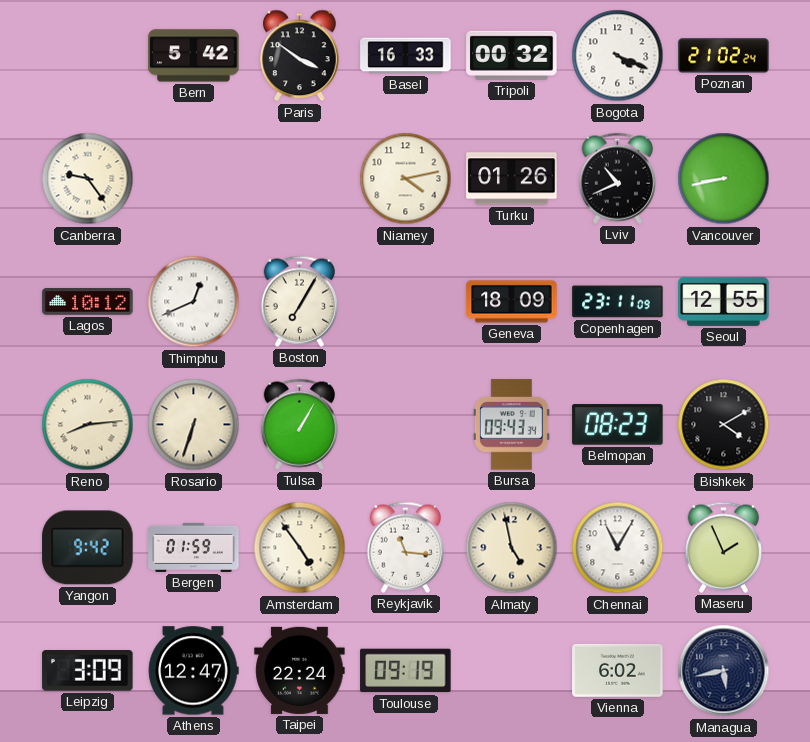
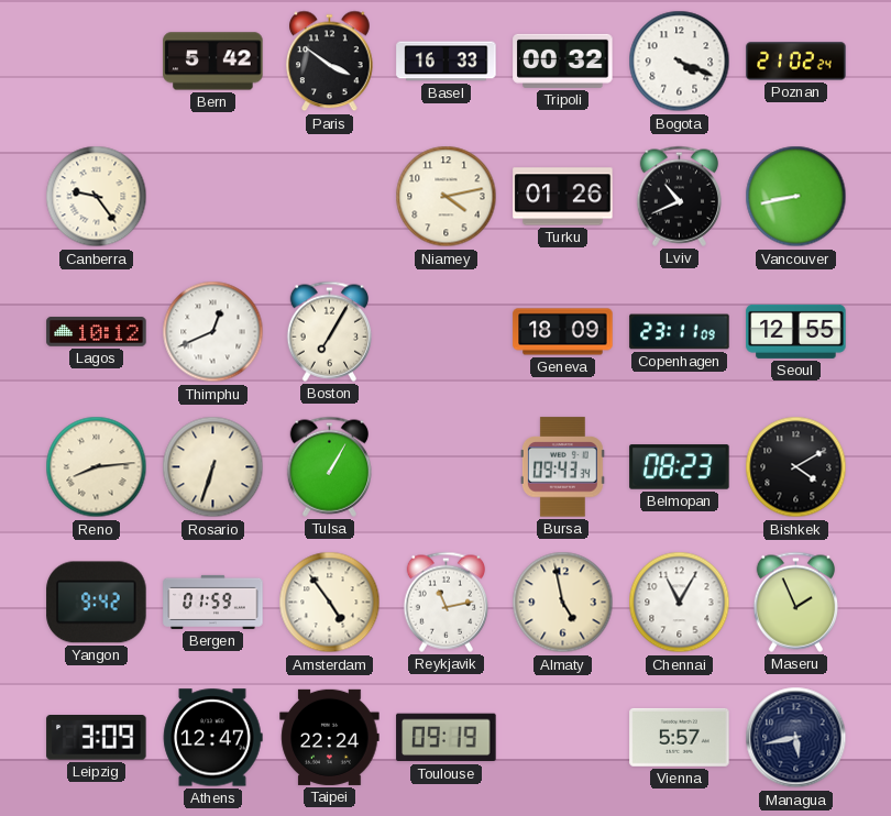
Reykjavik: 11:16 -> 11:13
Vienna: 6:02 -> 5:57
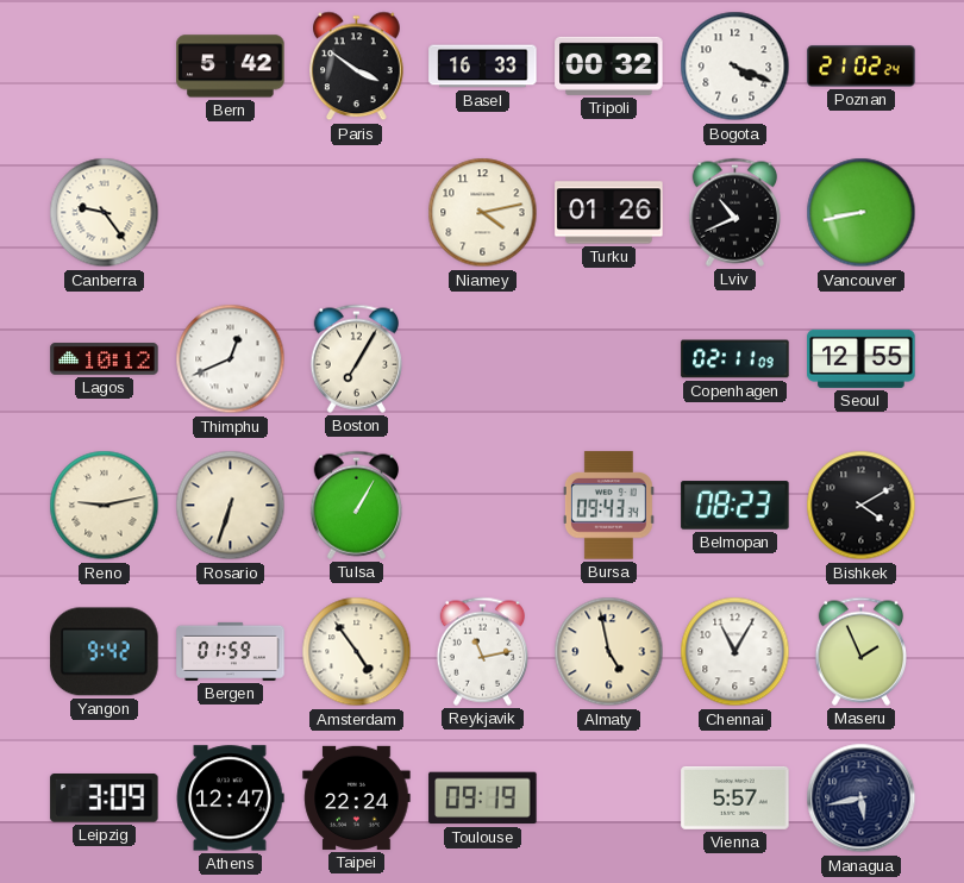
Geneva: 18:09 -> none
Copenhagen: 23:11 -> 02:11
Reno: 8:14 -> 9:13
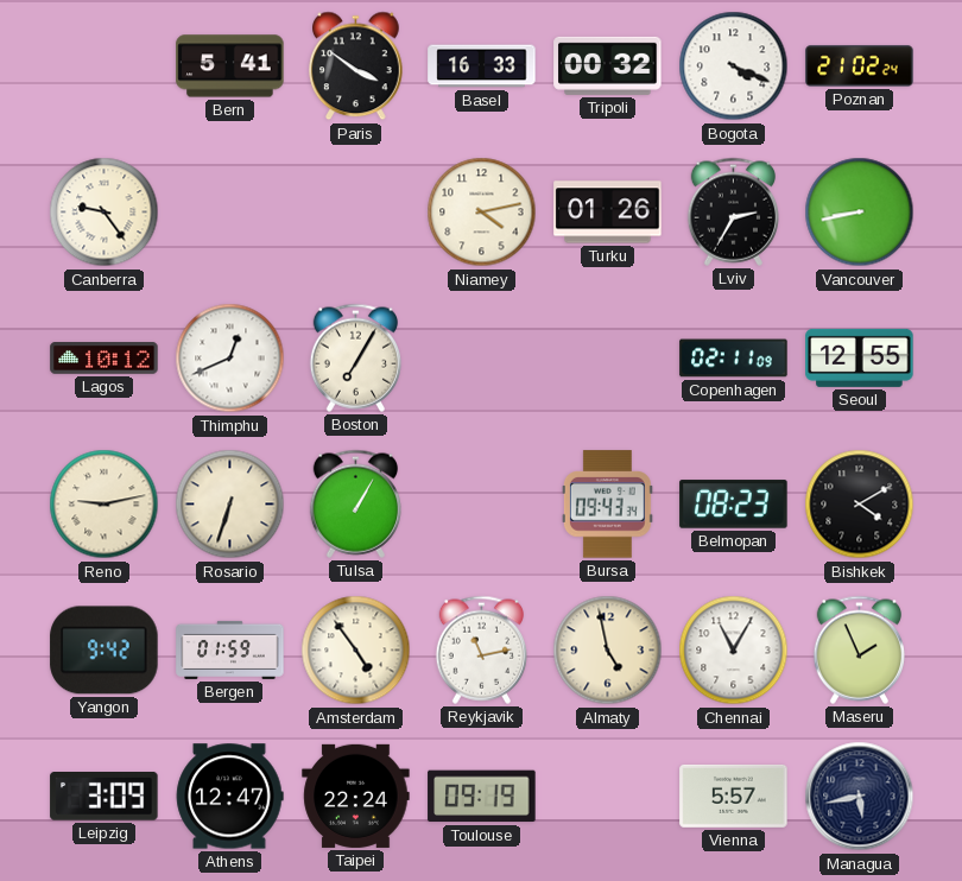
Bern: 5:42 -> 5:41
Lviv: 10:41 -> 2:35
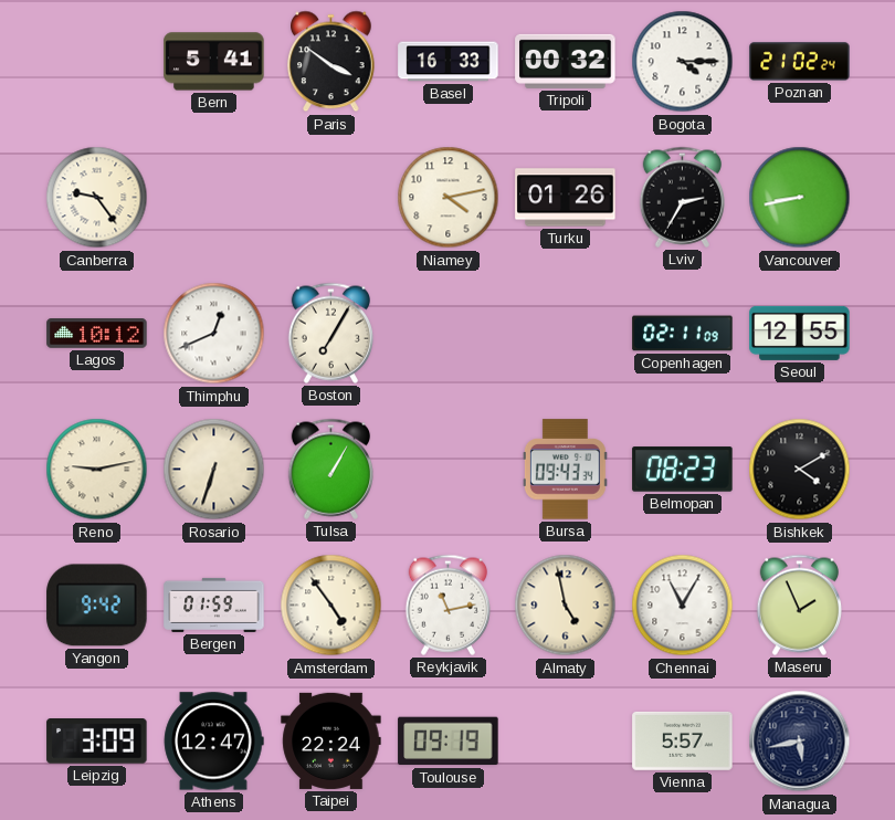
Bogota: 4:19 -> 4:15
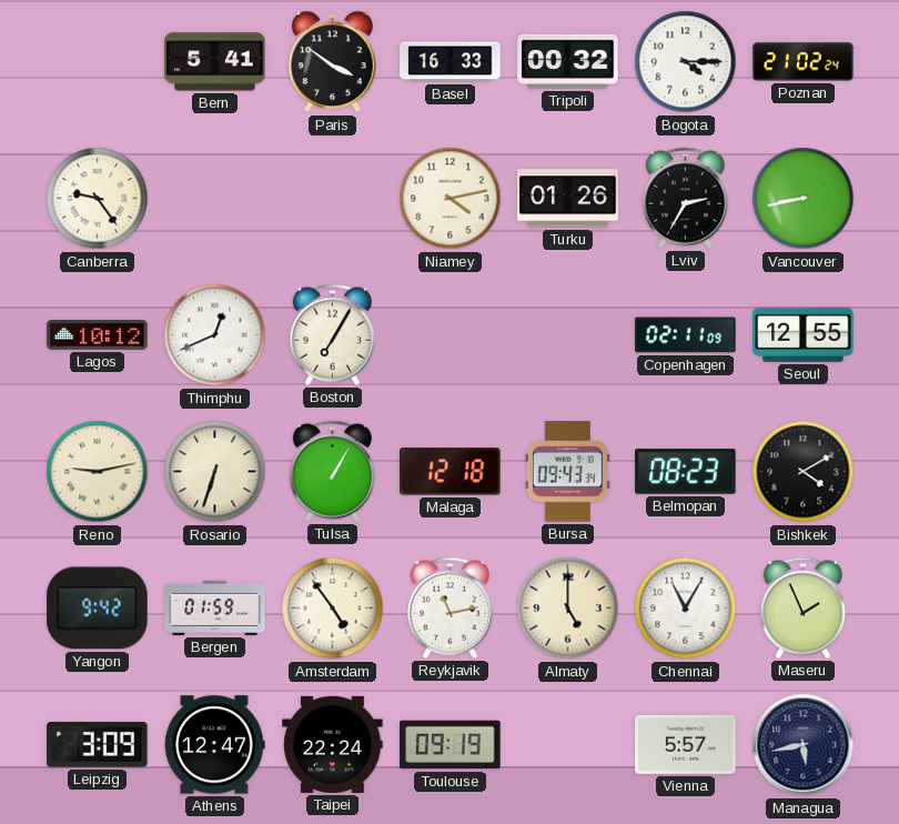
Malaga: none -> 12:18
Almaty: 4:58 -> 5:00
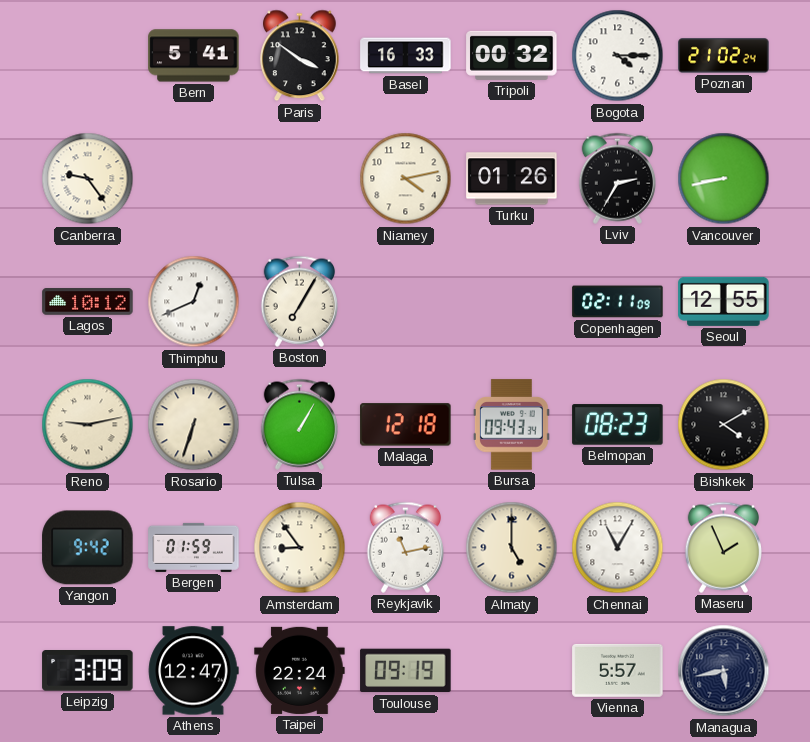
Amsterdam: 4:54 -> 8:54
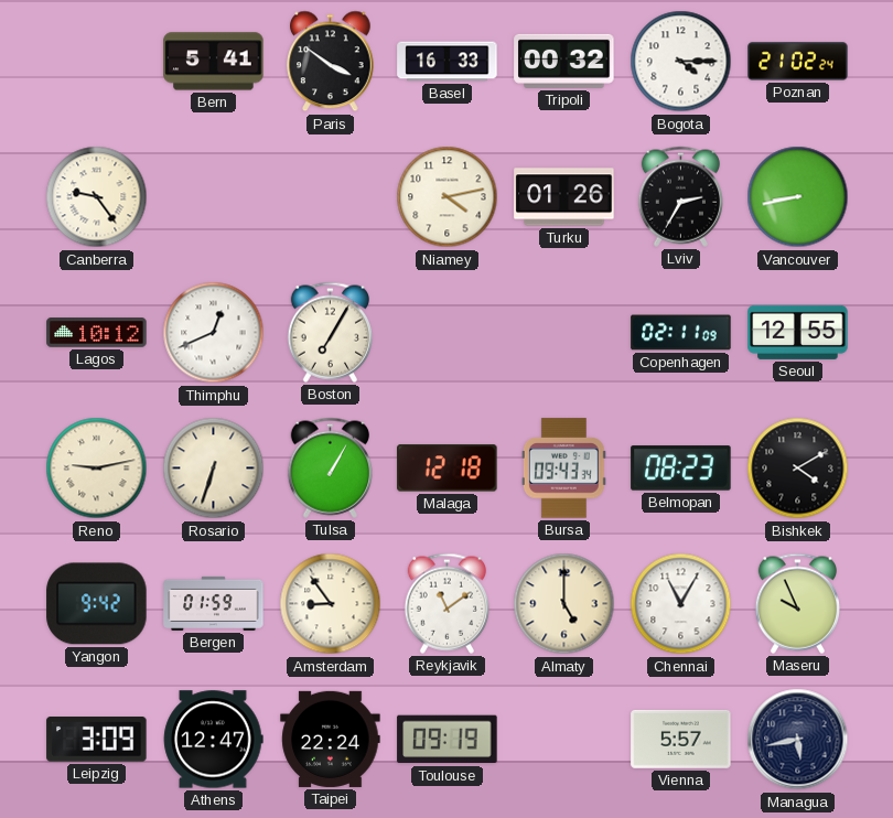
Reykjavik: 11:13 -> 11:09
Maseru: 1:56 -> 9:56
